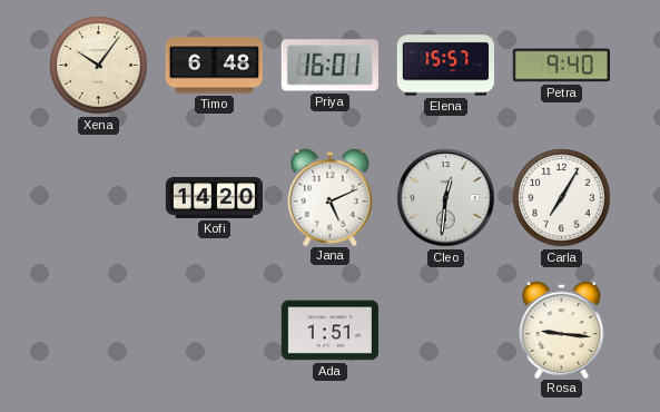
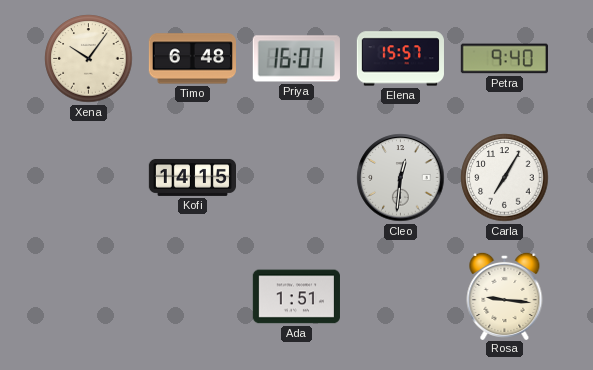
Kofi: 14:20 -> 14:15
Jana: 5:11 -> none
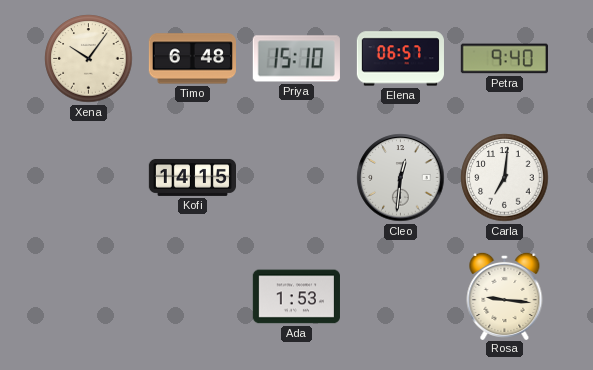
Priya: 16:01 -> 15:10
Elena: 15:57 -> 06:57
Carla: 7:05 -> 7:01
Ada: 1:51 -> 1:53
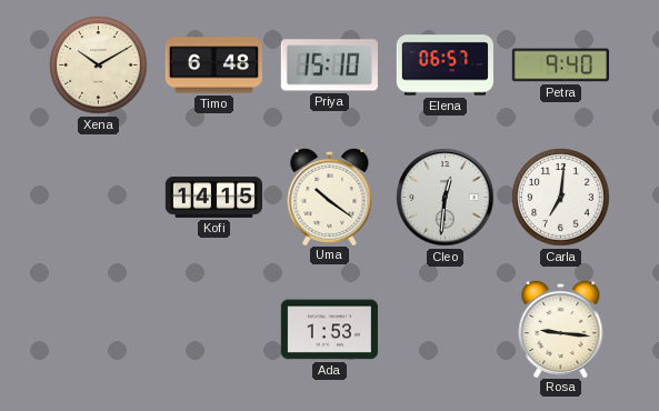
Xena: 10:06 -> 10:10
Uma: none -> 10:21
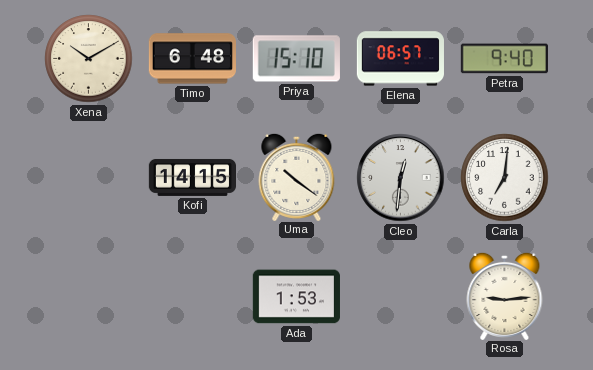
Rosa: 9:16 -> 9:14
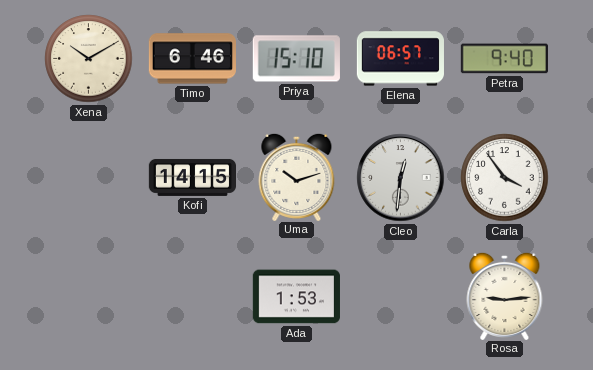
Timo: 6:48 -> 6:46
Uma: 10:21 -> 10:12
Carla: 7:01 -> 3:54
